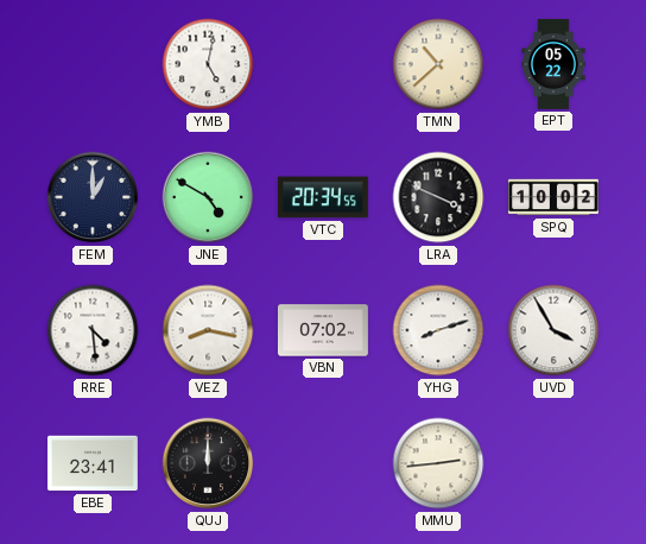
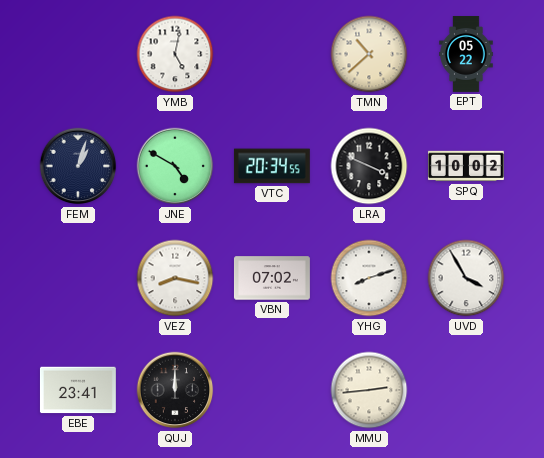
FEM: 1:00 -> 1:03
RRE: 4:29 -> none
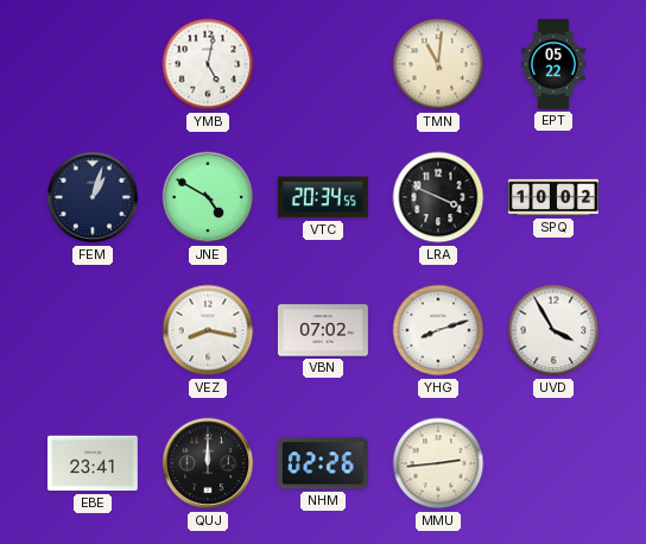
TMN: 10:38 -> 11:01
NHM: none -> 02:26
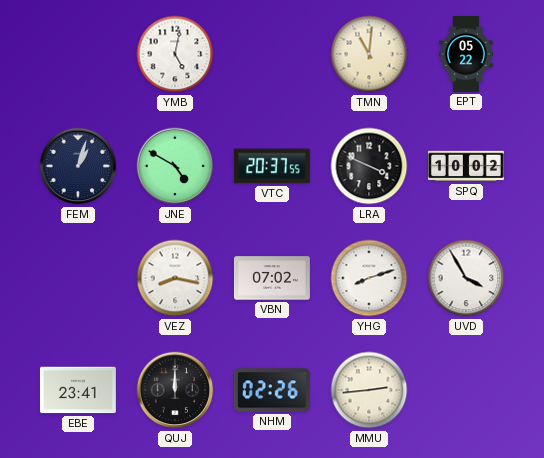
VTC: 20:34 -> 20:37
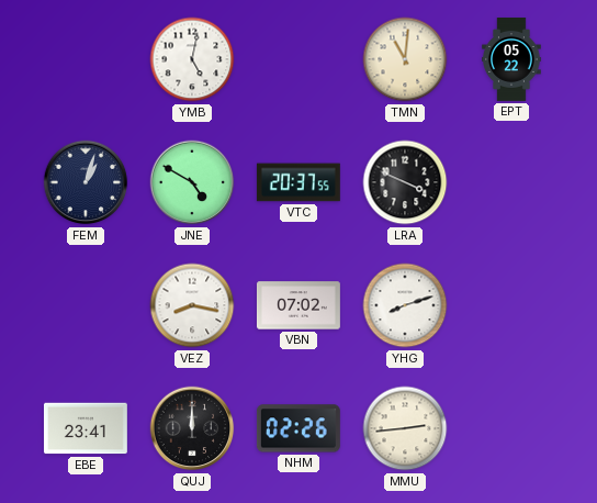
SPQ: 10:02 -> none
UVD: 3:55 -> none
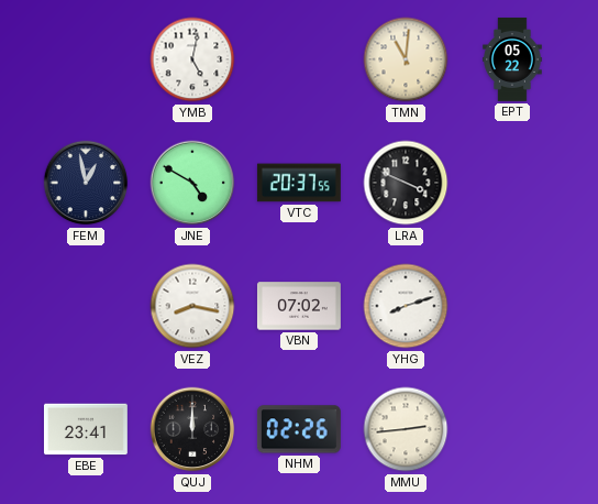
FEM: 1:03 -> 12:58
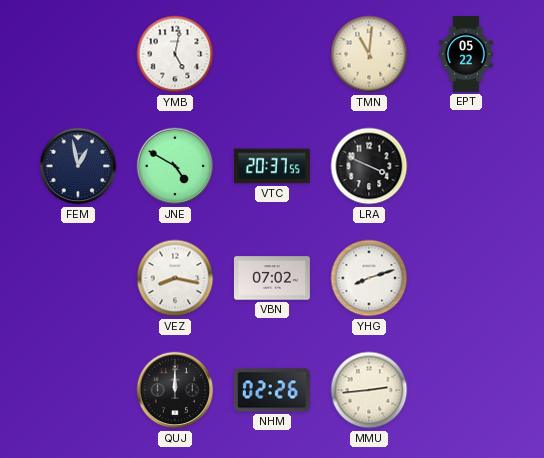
EBE: 23:41 -> none
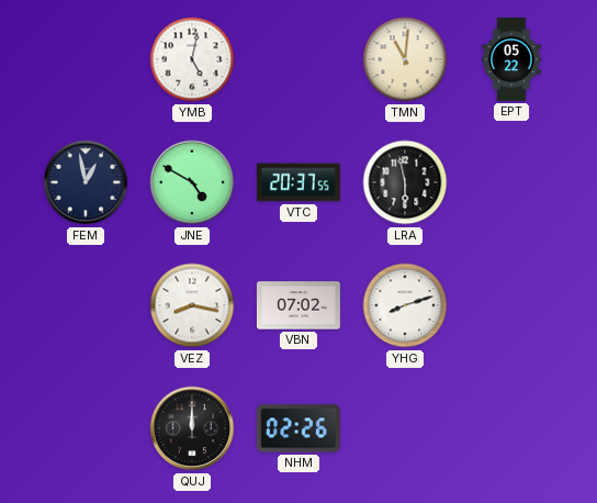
LRA: 3:49 -> 5:58
MMU: 2:44 -> none
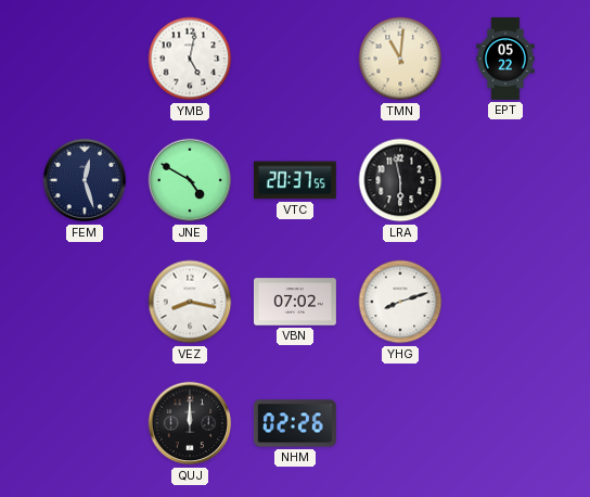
FEM: 12:58 -> 12:27
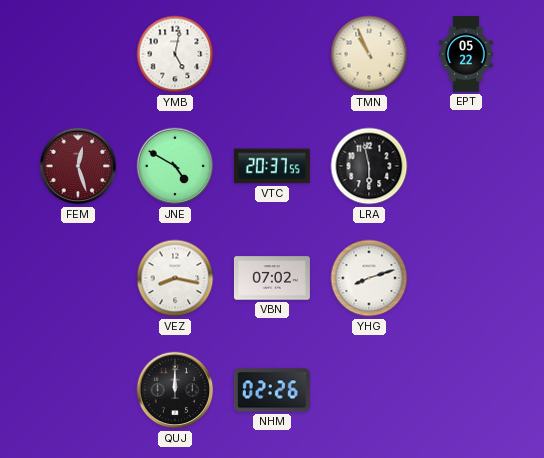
TMN: 11:01 -> 10:56
FEM dial: navy -> burgundy
